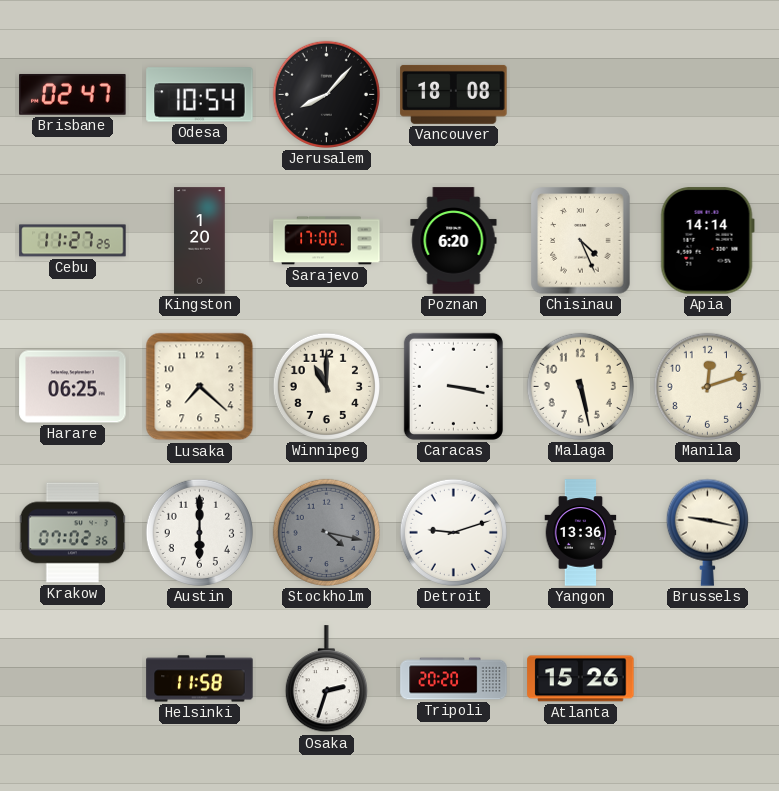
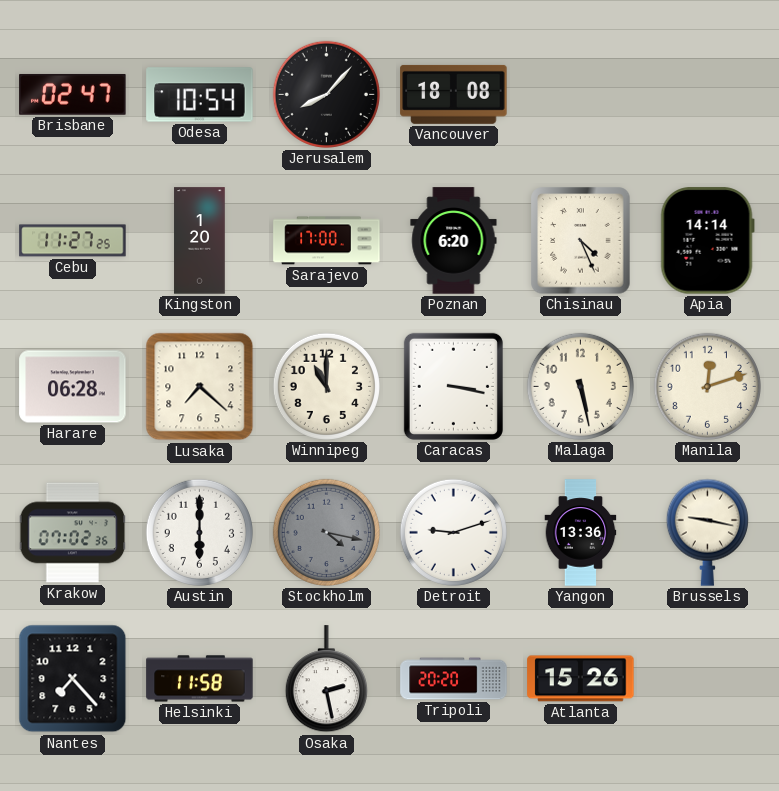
Harare: 06:25 -> 06:28
Nantes: none -> 7:23
Osaka: 2:33 -> 2:28
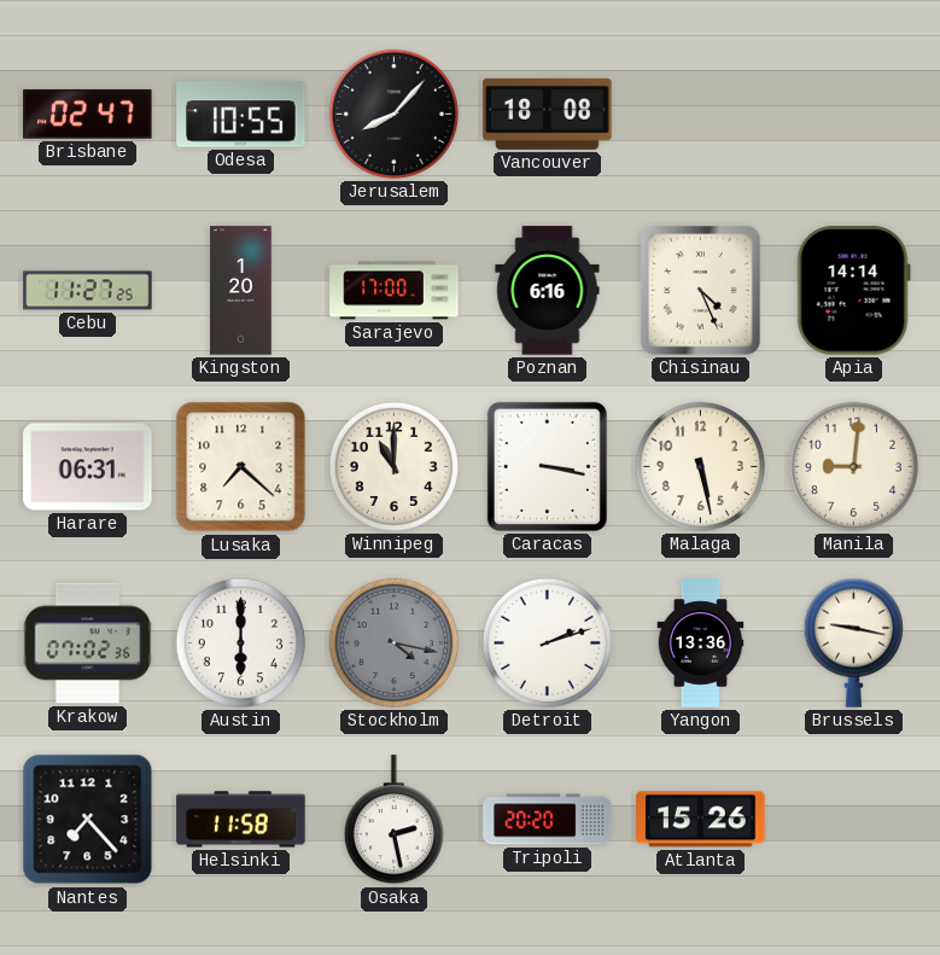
Odesa: 10:54 -> 10:55
Poznan: 6:20 -> 6:16
Harare: 06:28 -> 06:31
Manila: 12:12 -> 9:01
Detroit: 9:12 -> 2:12
